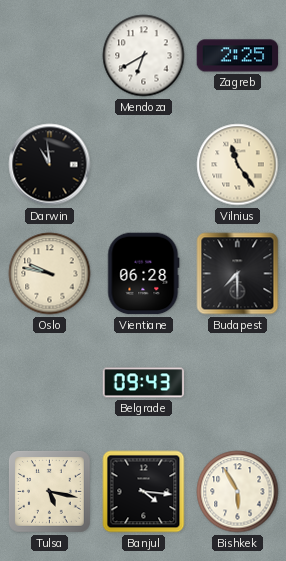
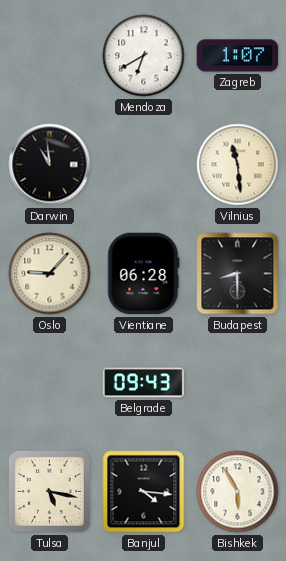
Zagreb: 2:25 -> 1:07
Vilnius: 11:24 -> 11:29
Oslo: 9:47 -> 9:07
Budapest: 7:30 -> 8:30
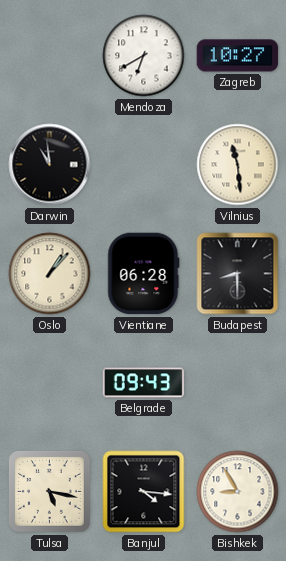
Zagreb: 1:07 -> 10:27
Oslo: 9:07 -> 1:07
Bishkek: 5:55 -> 8:55
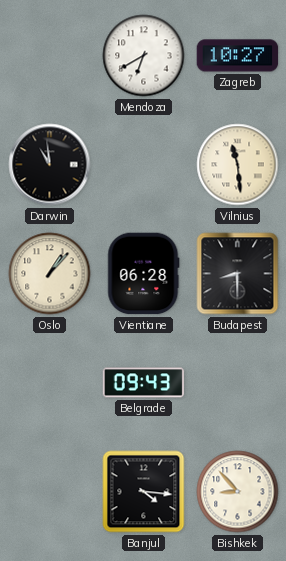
Tulsa: 5:17 -> none
Bishkek: 8:55 -> 8:53
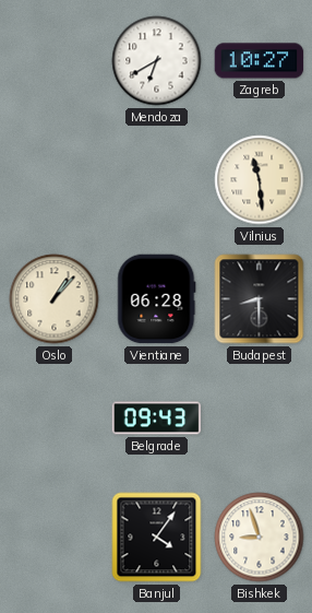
Darwin: 10:59 -> none
Banjul: 4:16 -> 4:06
Bishkek: 8:53 -> 8:57
